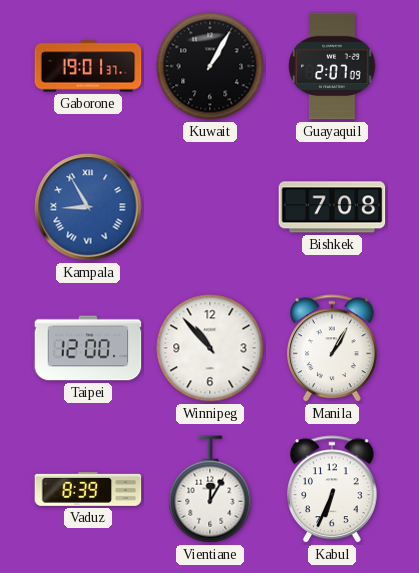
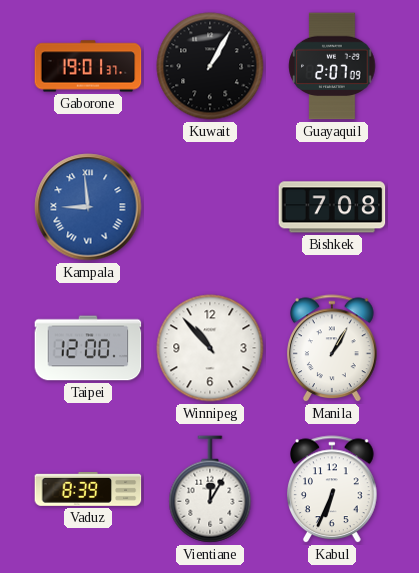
Kampala: 8:55 -> 8:59
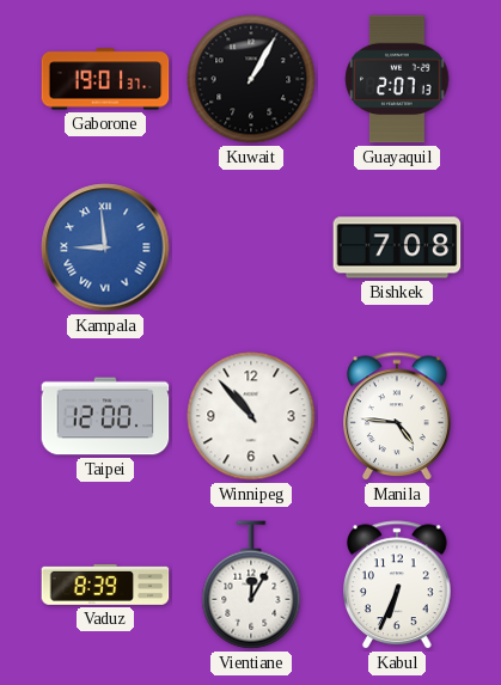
Guayaquil: 2:07:09 -> 2:07:13
Manila: 1:05 -> 4:46
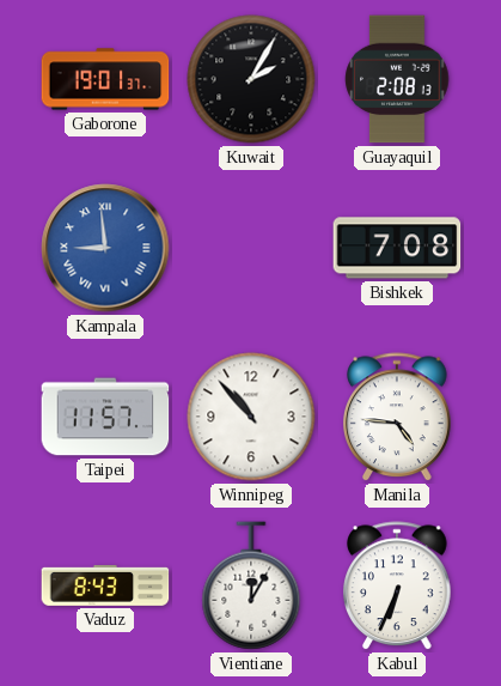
Kuwait: 1:05 -> 2:05
Guayaquil: 2:07 -> 2:08
Taipei: 12:00 -> 11:57
Vaduz: 8:39 -> 8:43
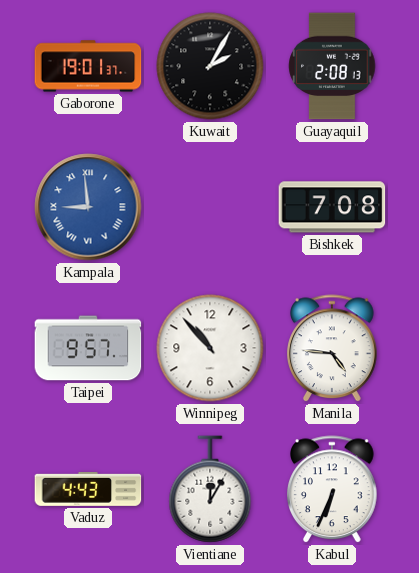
Taipei: 11:57 -> 9:57
Vaduz: 8:43 -> 4:43
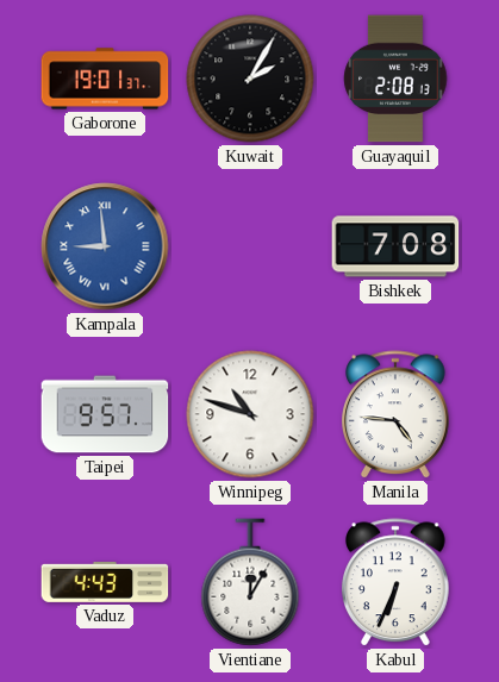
Winnipeg: 10:53 -> 10:48
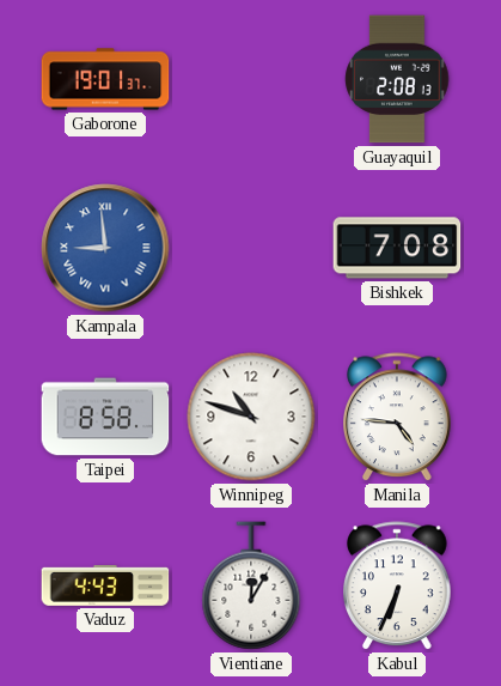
Kuwait: 2:05 -> none
Taipei: 9:57 -> 8:58
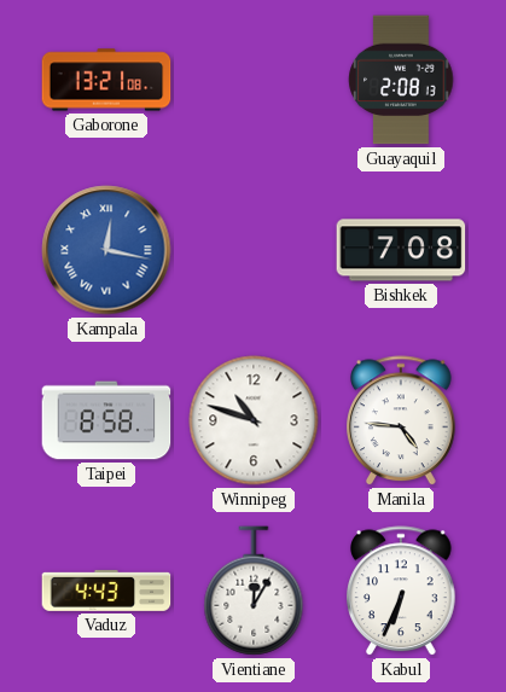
Gaborone: 19:01 -> 13:21
Kampala: 8:59 -> 12:17
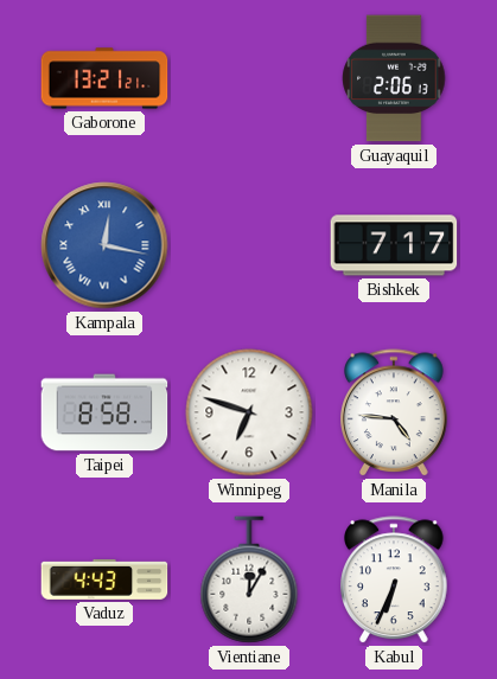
Gaborone: 13:21:08 -> 13:21:21
Guayaquil: 2:08 -> 2:06
Bishkek: 7:08 -> 7:17
Winnipeg: 10:48 -> 6:48
